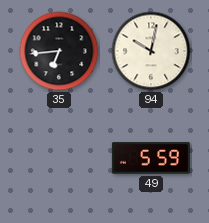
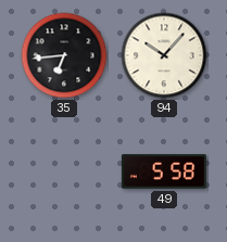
94: 10:02 -> 10:07
49: 5:59 -> 5:58
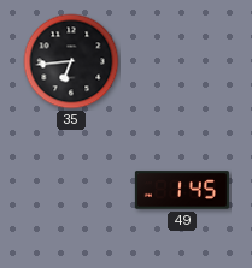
94: 10:07 -> none
49: 5:58 -> 1:45
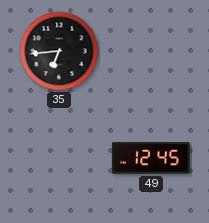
49: 1:45 -> 12:45
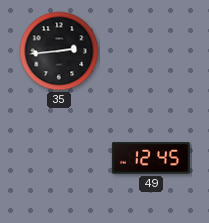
35: 6:44 -> 2:44
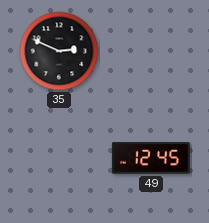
35: 2:44 -> 2:49
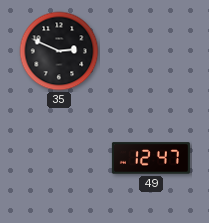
49: 12:45 -> 12:47
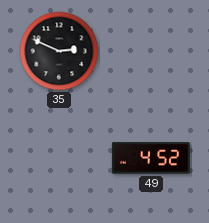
49: 12:47 -> 4:52
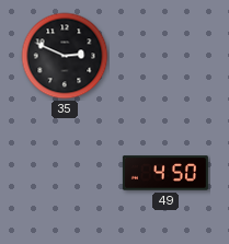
49: 4:52 -> 4:50
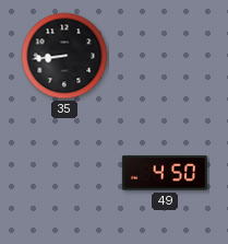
35: 2:49 -> 8:44
